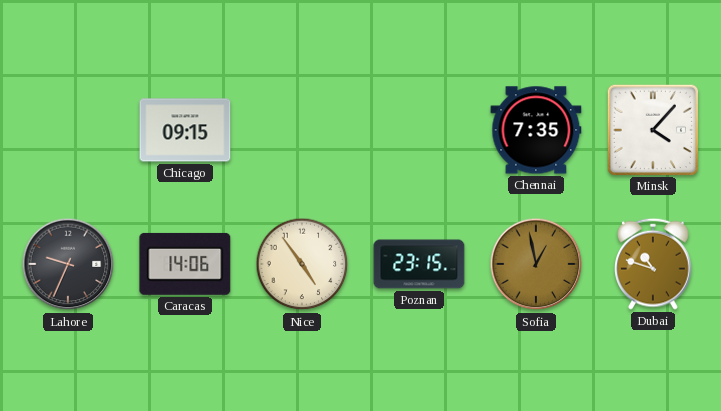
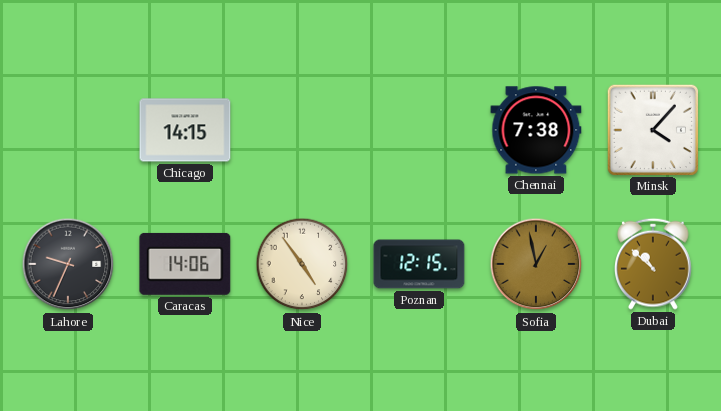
Chicago: 09:15 -> 14:15
Chennai: 7:35 -> 7:38
Poznan: 23:15 -> 12:15
Dubai: 10:48 -> 10:52
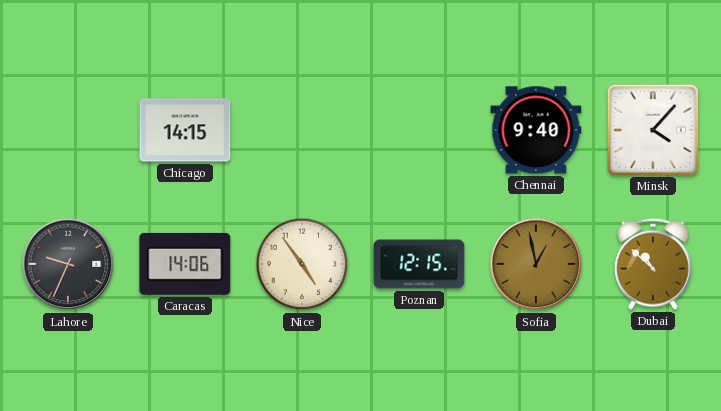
Chennai: 7:38 -> 9:40
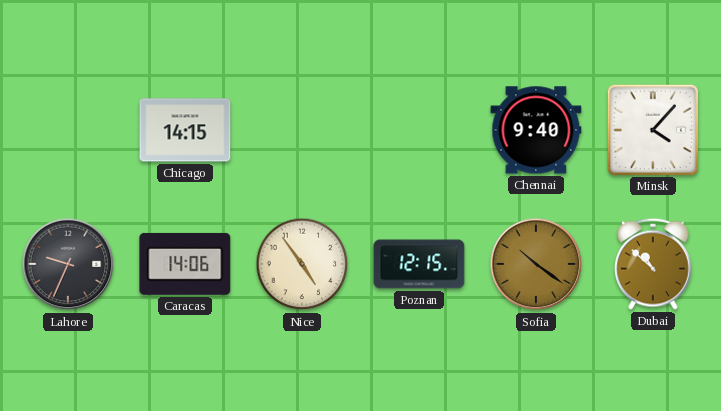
Sofia: 12:58 -> 10:21
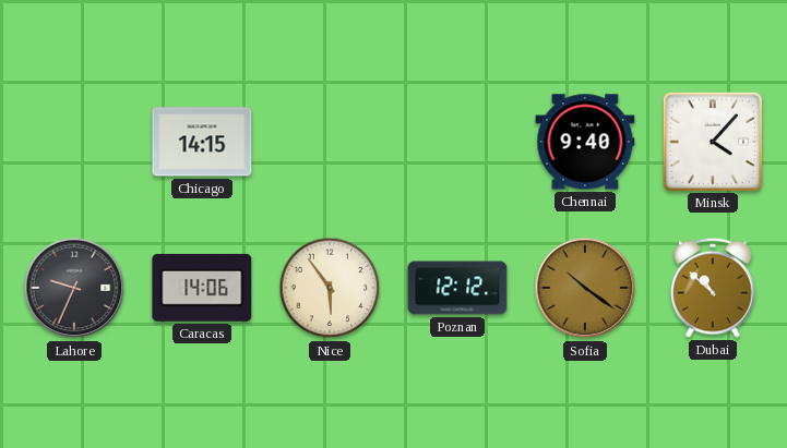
Nice: 4:54 -> 5:54
Poznan: 12:15 -> 12:12
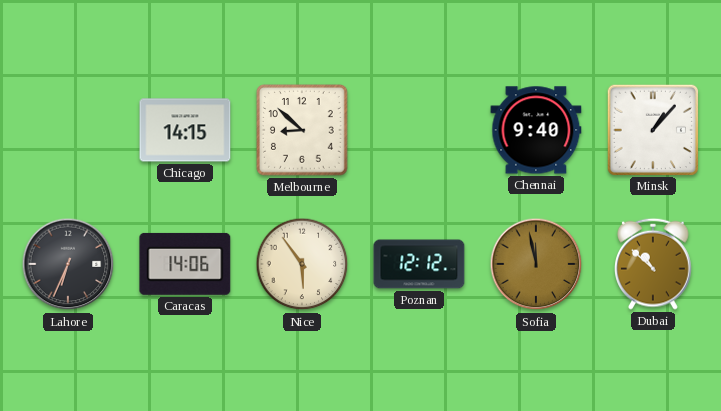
Melbourne: none -> 8:52
Minsk: 4:07 -> 1:07
Lahore: 9:34 -> 6:34
Sofia: 10:21 -> 11:58
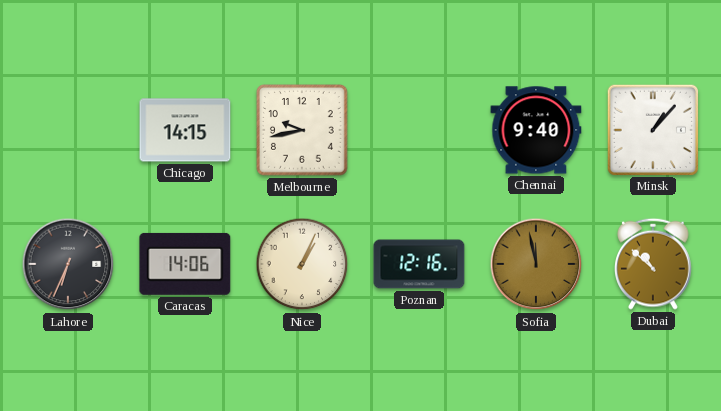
Melbourne: 8:52 -> 9:43
Nice: 5:54 -> 1:04
Poznan: 12:12 -> 12:16
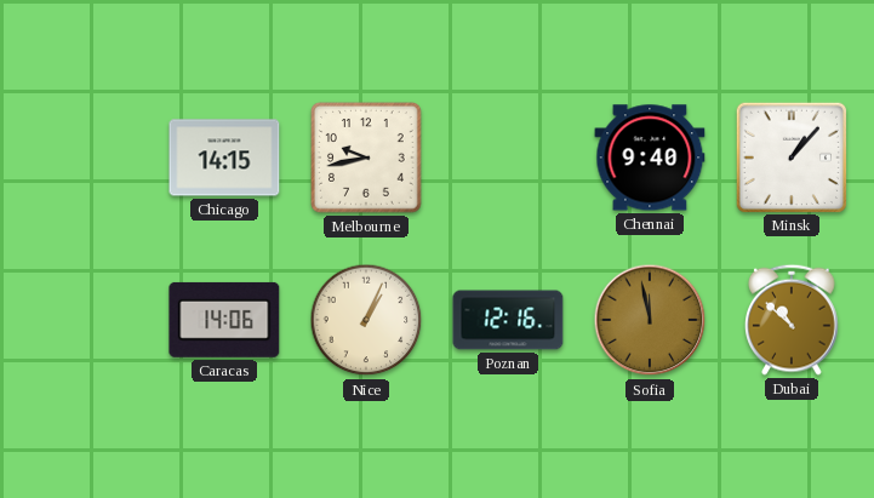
Lahore: 6:34 -> none
